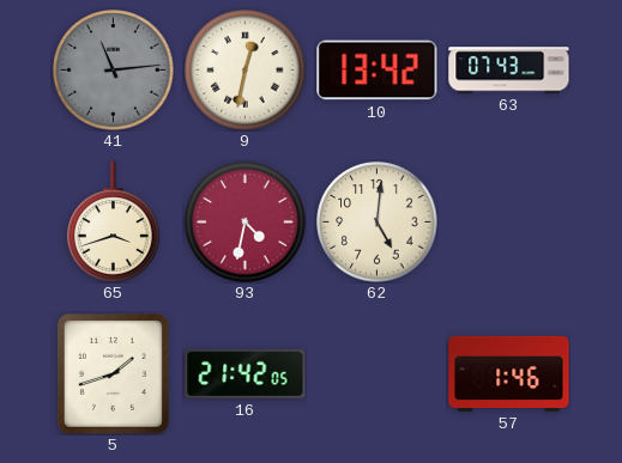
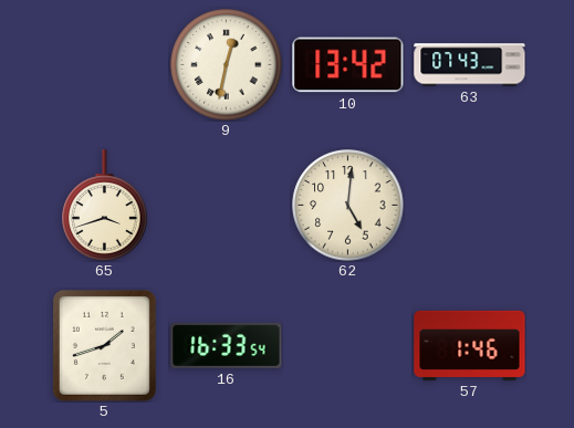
41: 11:14 -> none
93: 4:32 -> none
16: 21:42 -> 16:33
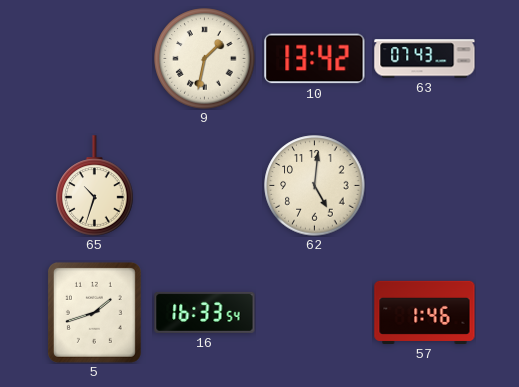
9: 12:32 -> 1:32
65: 3:42 -> 10:33
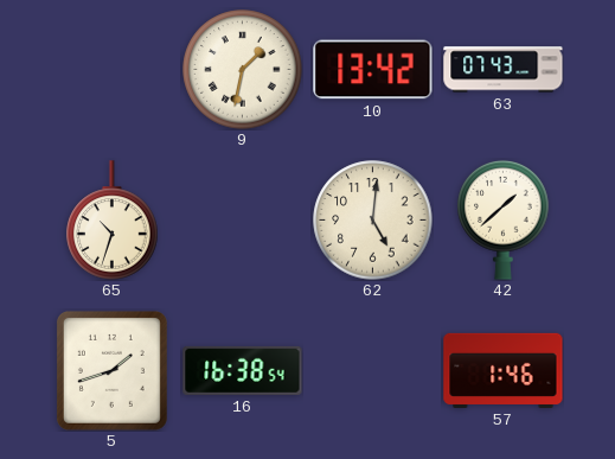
42: none -> 1:38
16: 16:33 -> 16:38
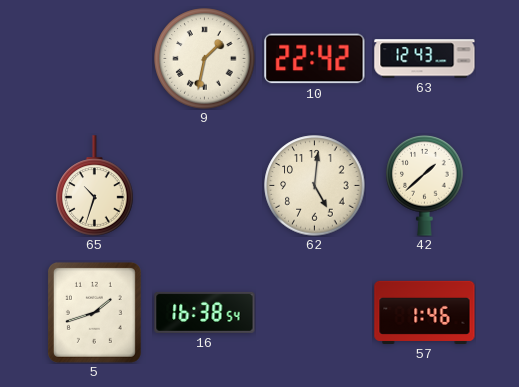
10: 13:42 -> 22:42
63: 07:43 -> 12:43
